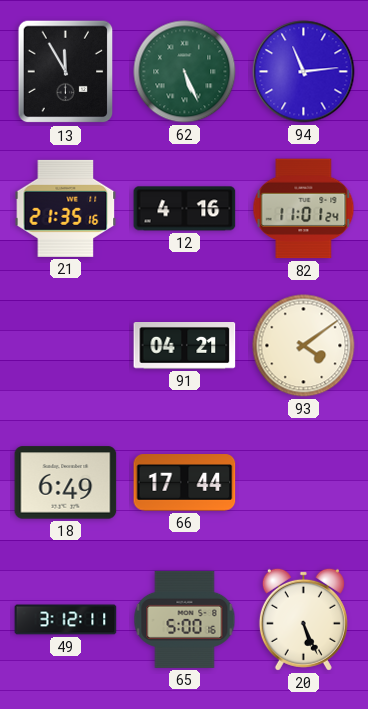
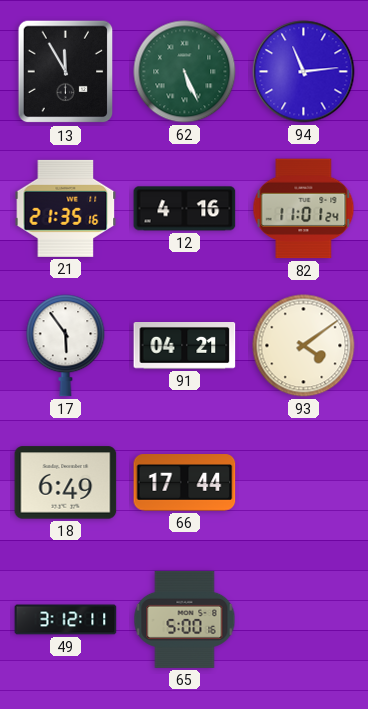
17: none -> 5:54
20: 5:26 -> none
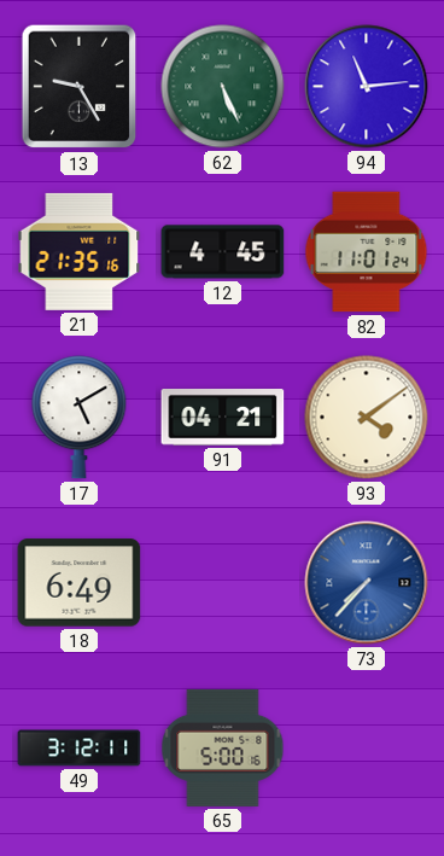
13: 11:55 -> 9:25
12: 4:16 -> 4:45
17: 5:54 -> 5:10
66: 17:44 -> none
73: none -> 7:37
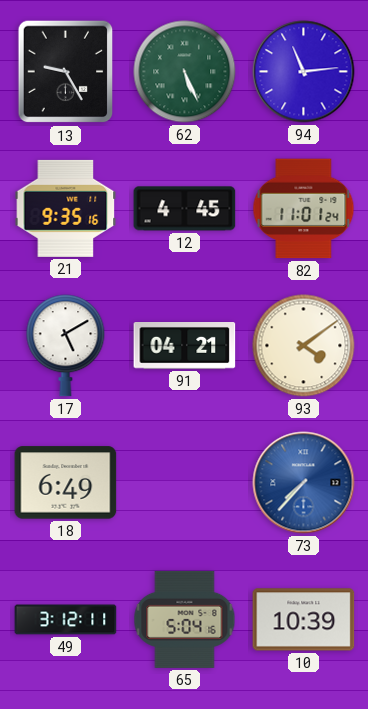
21: 21:35 -> 9:35
65: 5:00 -> 5:04
10: none -> 10:39
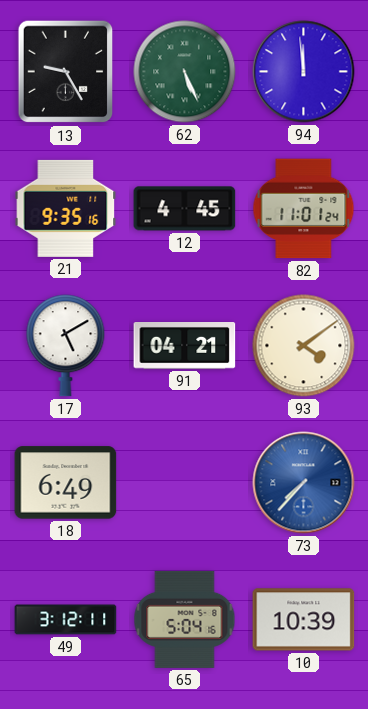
94: 11:14 -> 11:59
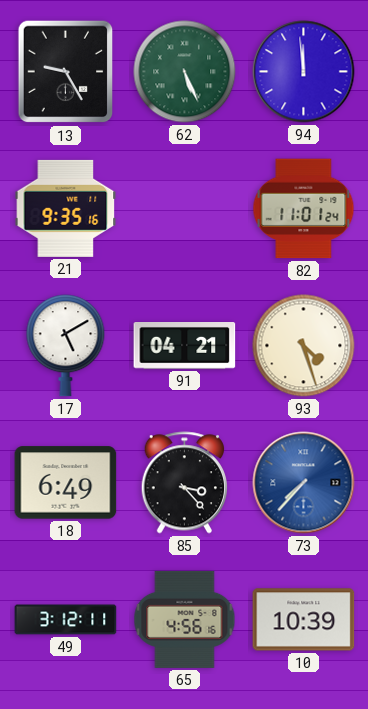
12: 4:45 -> none
93: 4:09 -> 4:27
85: none -> 3:23
65: 5:04 -> 4:56
